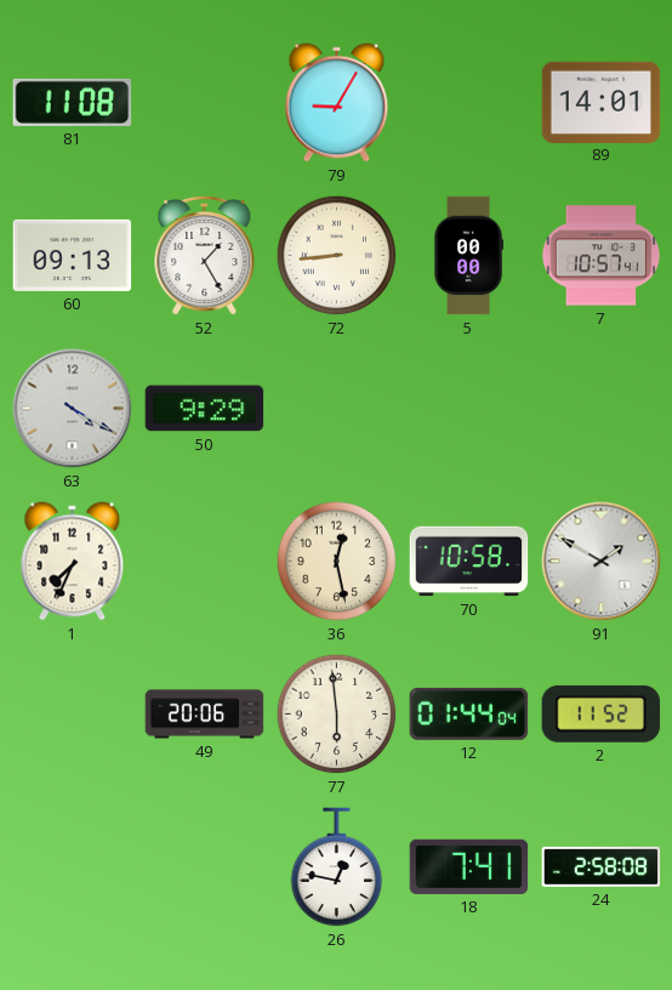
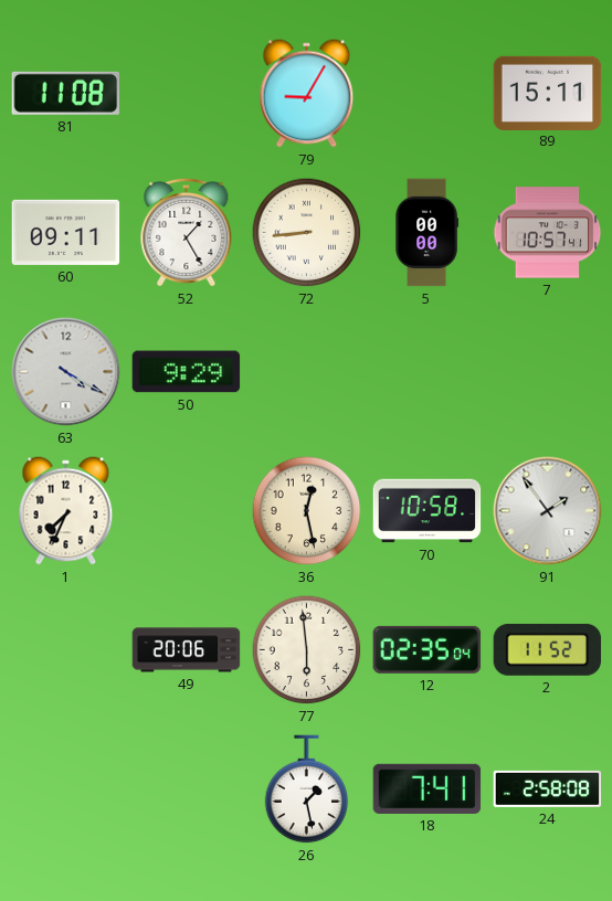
89: 14:01 -> 15:11
60: 09:13 -> 09:11
91: 1:50 -> 1:54
12: 01:44 -> 02:35
26: 12:47 -> 1:28
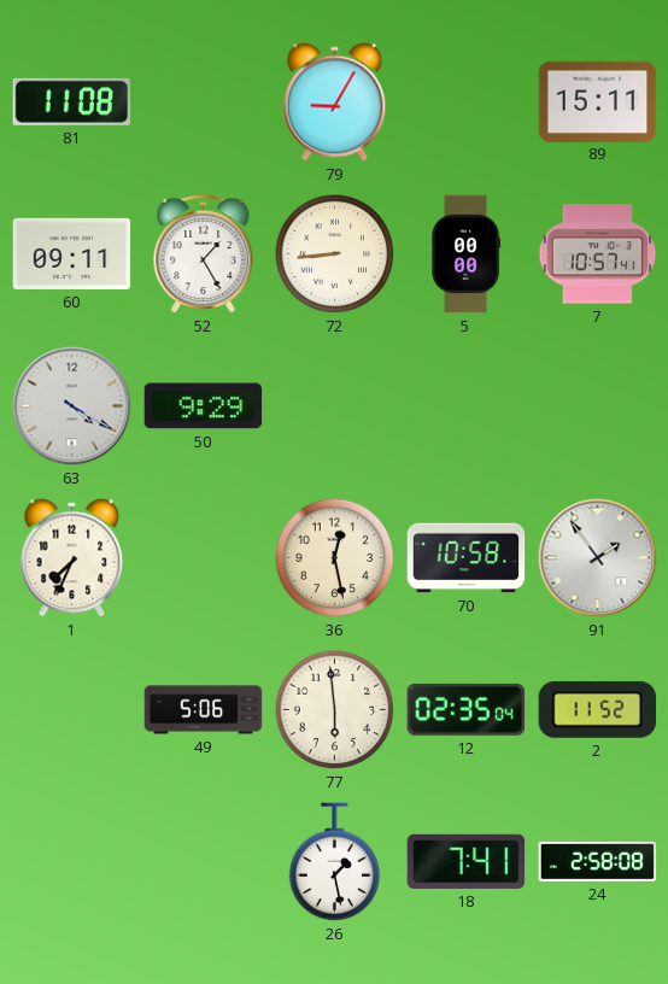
49: 20:06 -> 5:06
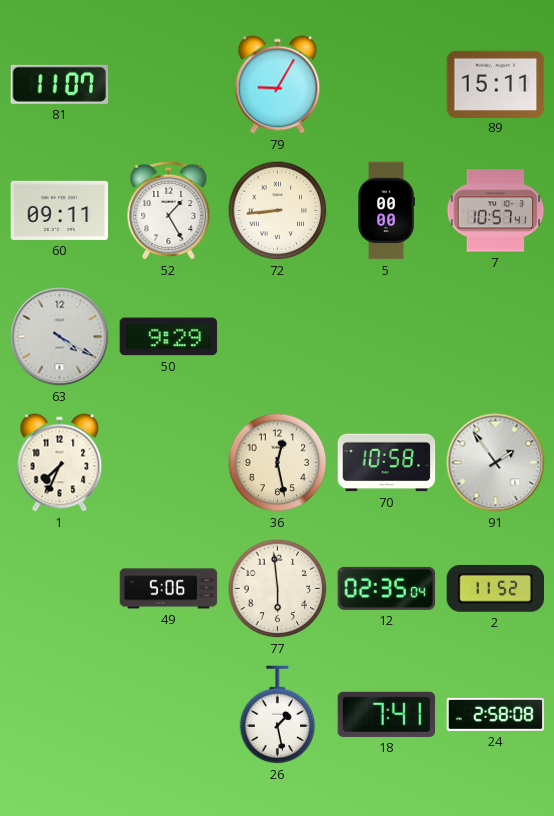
81: 11:08 -> 11:07
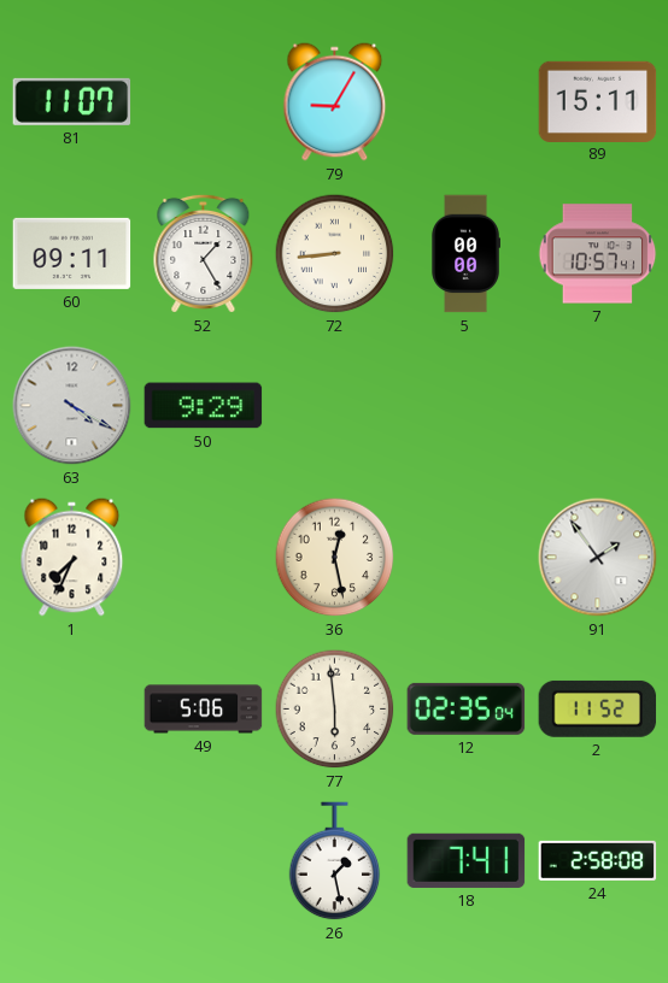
70: 10:58 -> none
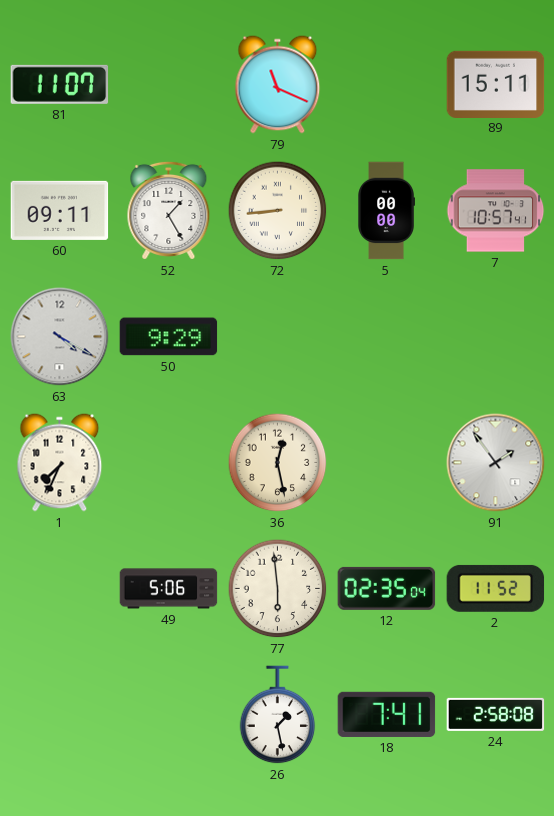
79: 9:05 -> 11:19
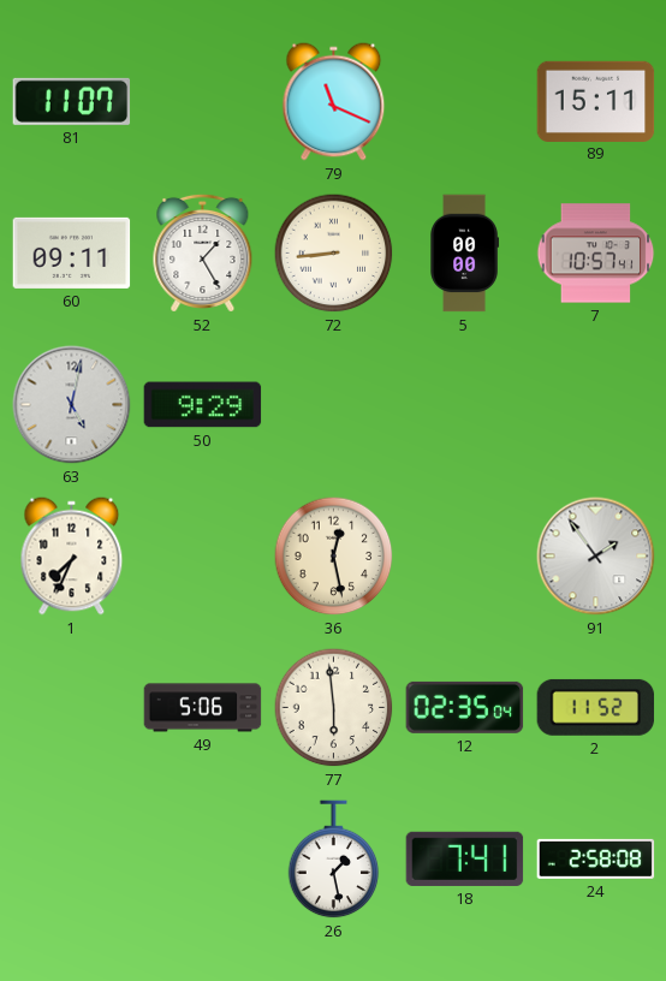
63: 4:20 -> 5:02
